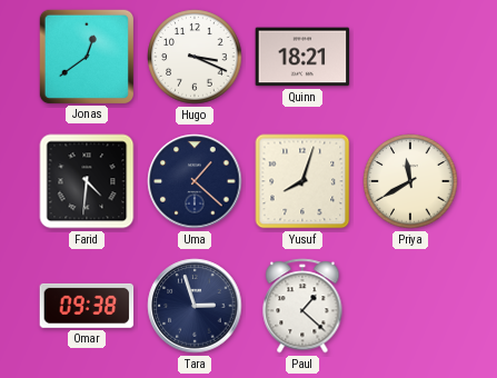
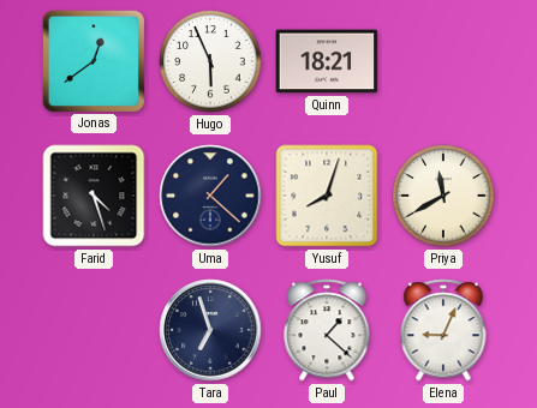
Hugo: 3:19 -> 5:56
Farid: 4:31 -> 4:27
Omar: 09:38 -> none
Tara: 2:57 -> 6:57
Elena: none -> 9:04
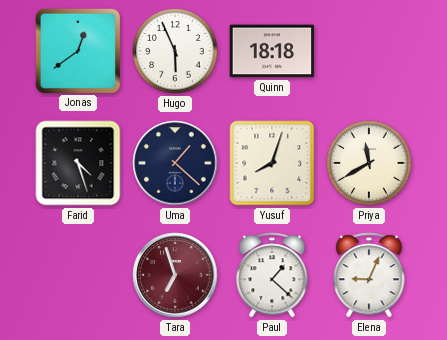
Quinn: 18:21 -> 18:18
Tara dial: navy -> burgundy
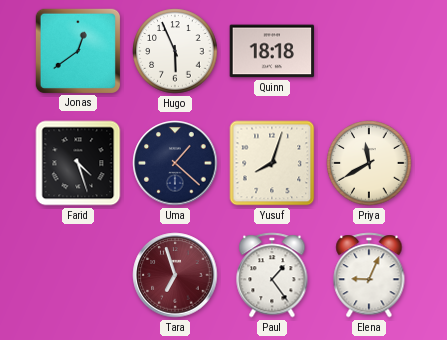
Paul: 1:22 -> 1:24
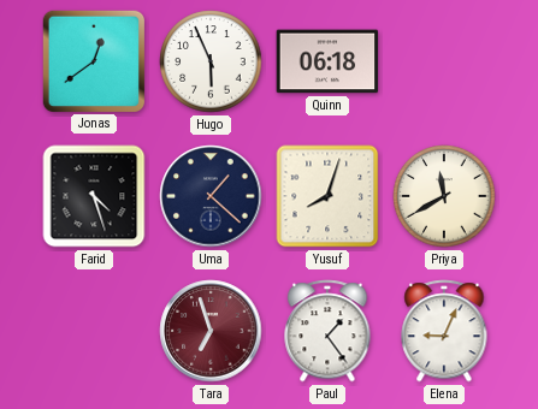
Quinn: 18:18 -> 06:18
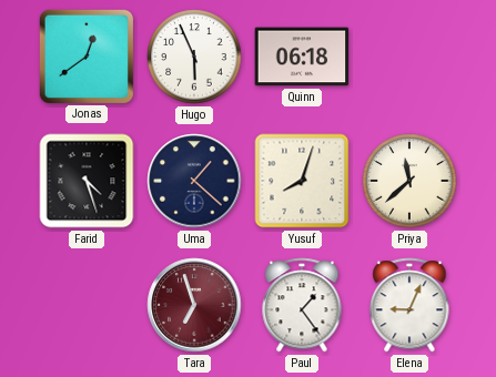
Priya: 11:40 -> 11:38
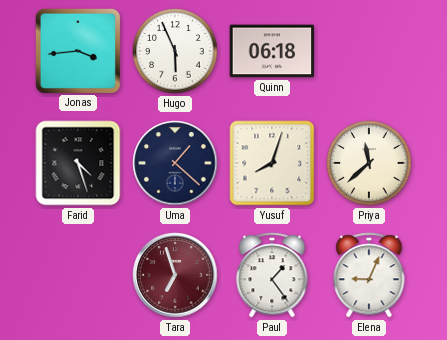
Jonas: 12:39 -> 3:44
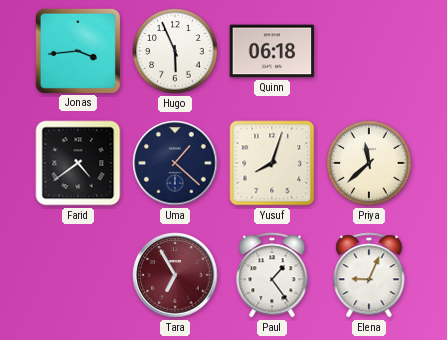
Farid: 4:27 -> 4:39
Tara: 6:57 -> 6:55
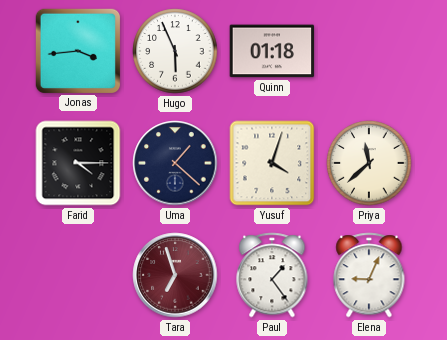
Quinn: 06:18 -> 01:18
Farid: 4:39 -> 4:15
Yusuf: 8:03 -> 4:03
Tara: 6:55 -> 6:57
